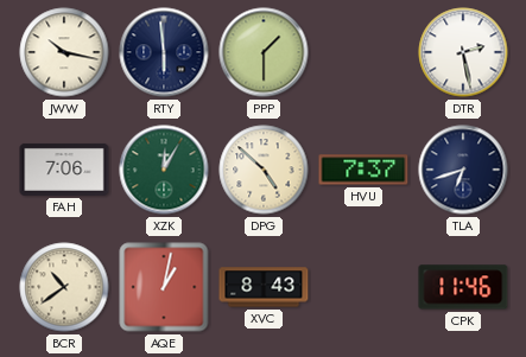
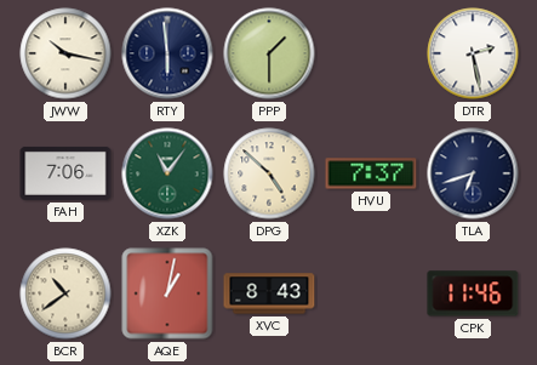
XZK: 12:05 -> 11:06
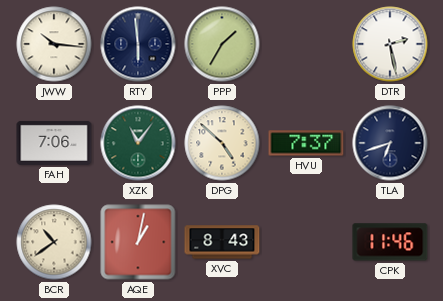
JWW: 10:17 -> 10:16
PPP: 1:30 -> 1:35
